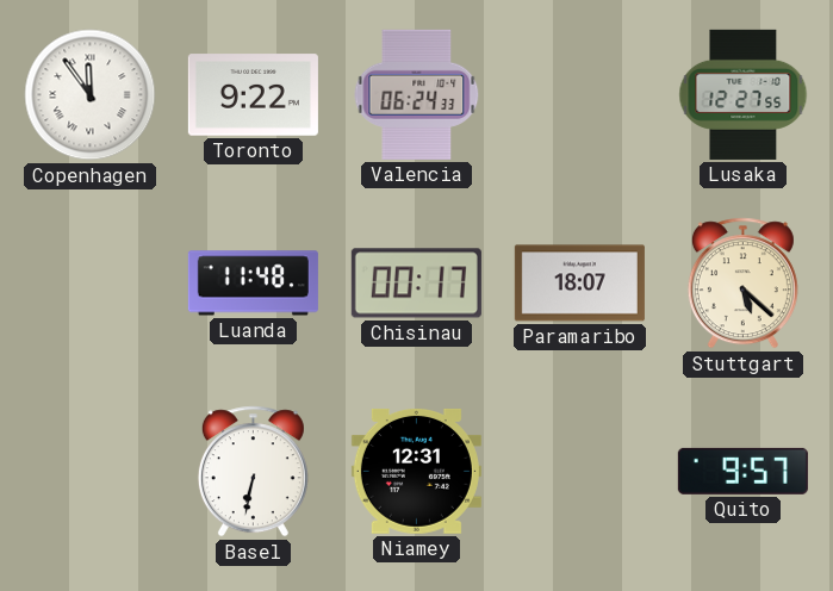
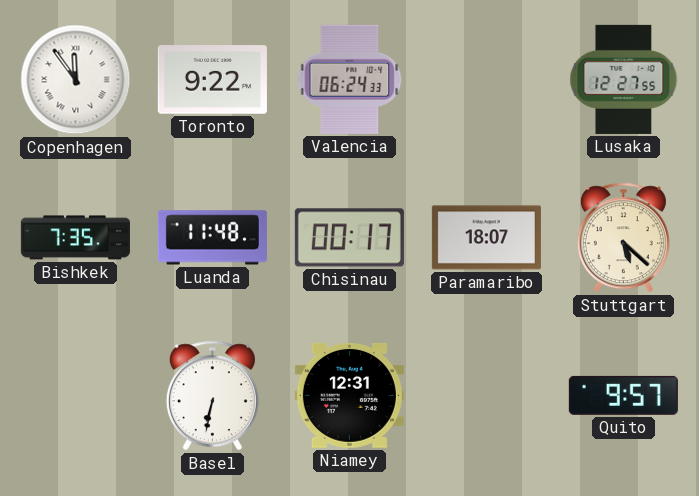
Bishkek: none -> 7:35
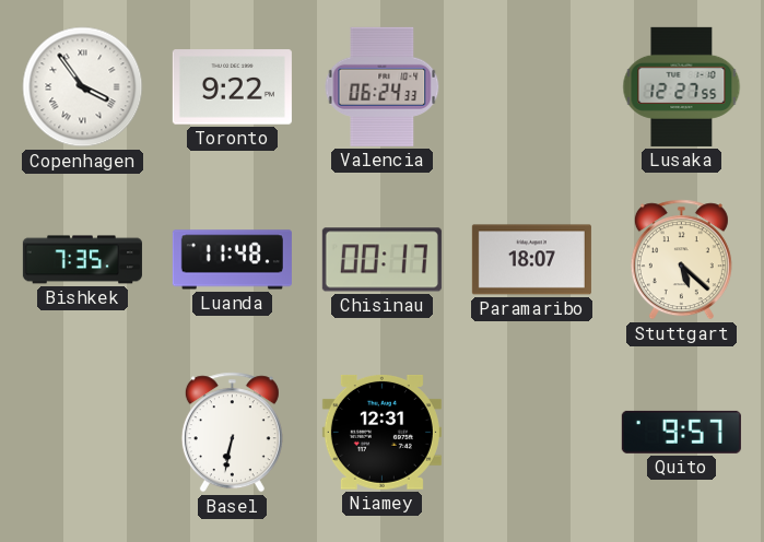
Copenhagen: 11:54 -> 3:54
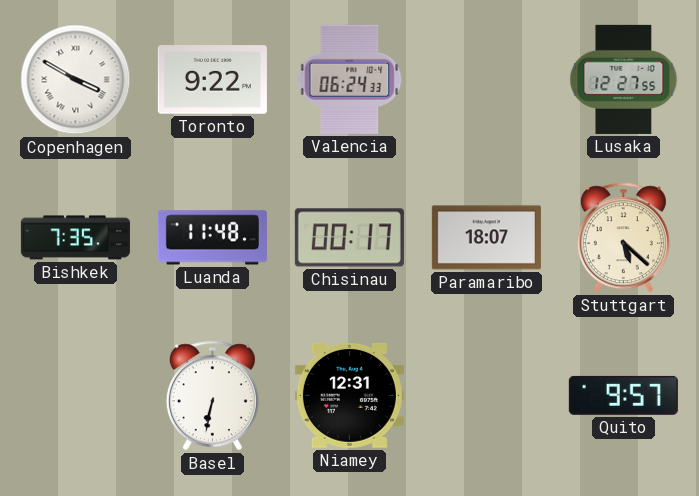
Copenhagen: 3:54 -> 3:50
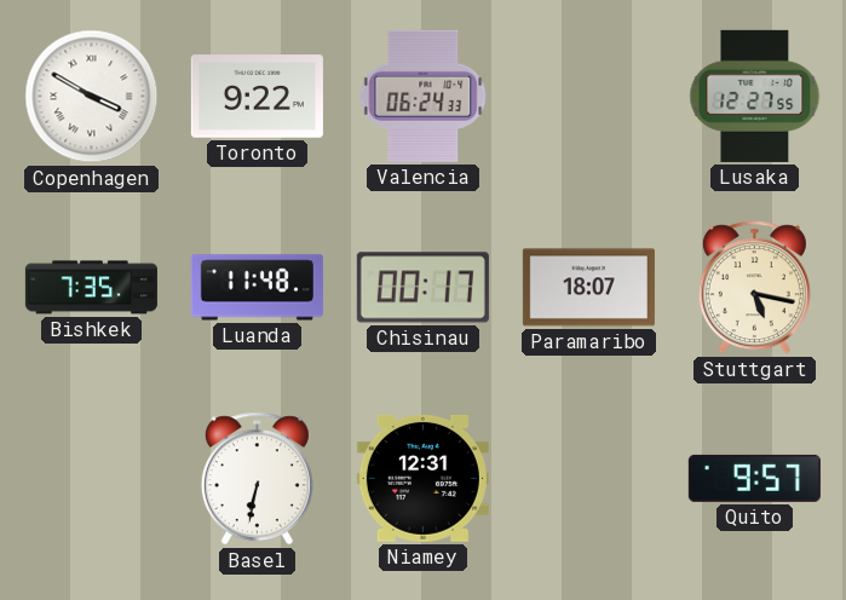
Stuttgart: 5:22 -> 5:17
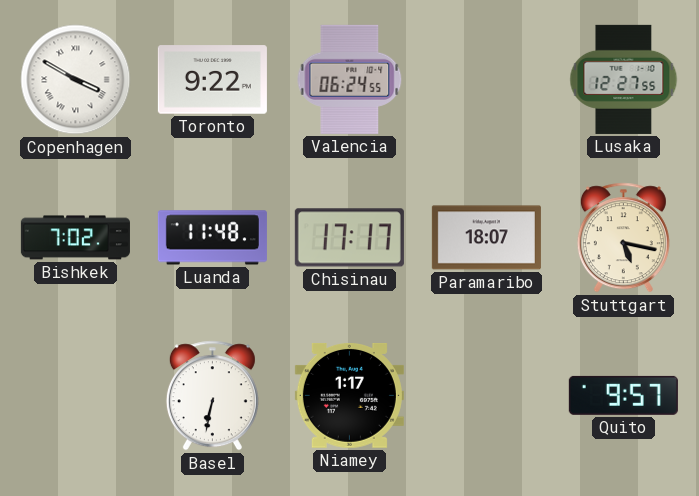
Valencia: 06:24:33 -> 06:24:55
Bishkek: 7:35 -> 7:02
Chisinau: 00:17 -> 17:17
Niamey: 12:31 -> 1:17
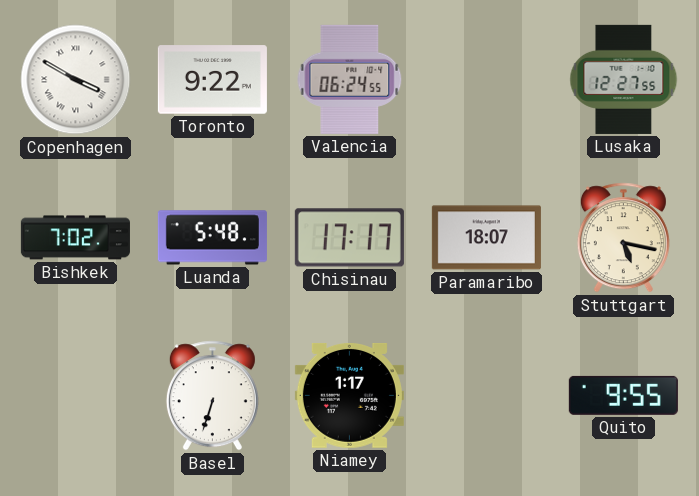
Luanda: 11:48 -> 5:48
Basel: 6:32 -> 6:33
Quito: 9:57 -> 9:55
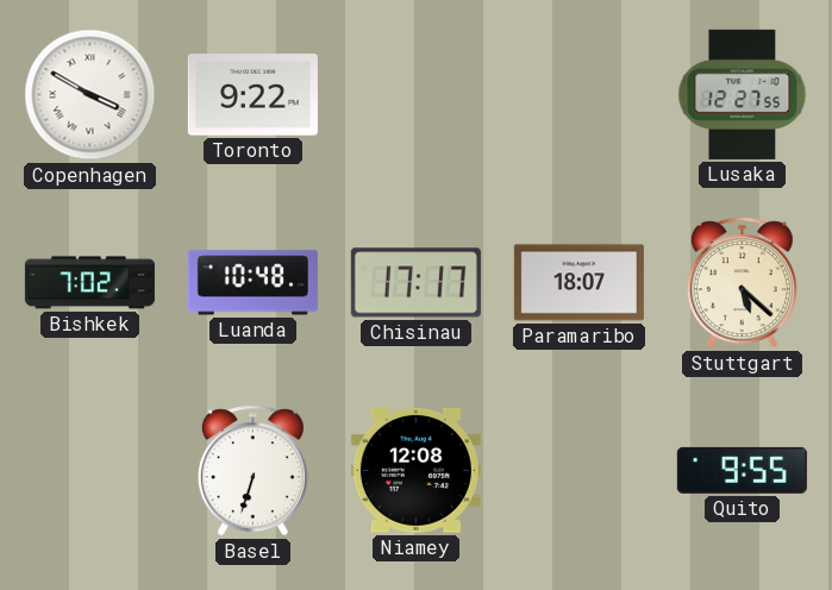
Valencia: 06:24 -> none
Luanda: 5:48 -> 10:48
Stuttgart: 5:17 -> 5:22
Niamey: 1:17 -> 12:08
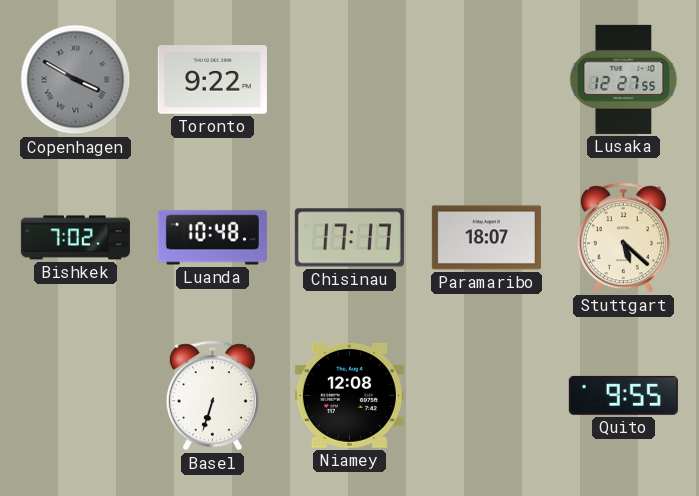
Copenhagen dial: white -> grey
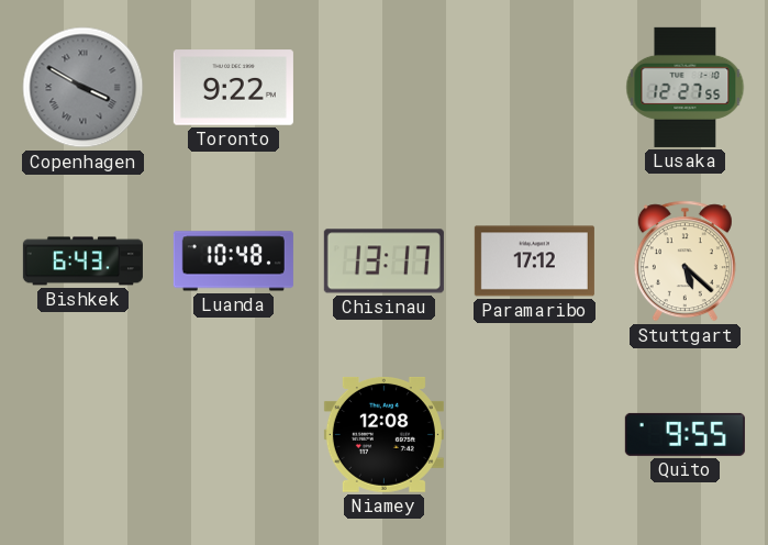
Bishkek: 7:02 -> 6:43
Chisinau: 17:17 -> 13:17
Paramaribo: 18:07 -> 17:12
Basel: 6:33 -> none
